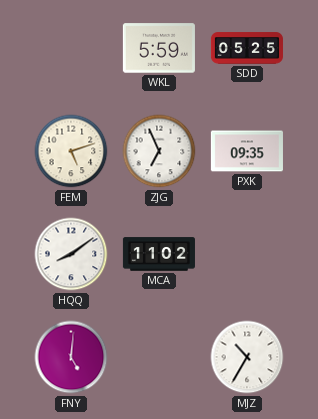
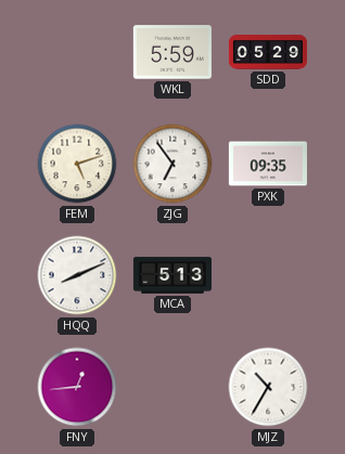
SDD: 05:25 -> 05:29
ZJG: 6:56 -> 6:54
HQQ: 8:09 -> 8:11
MCA: 11:02 -> 5:13
FNY: 5:01 -> 12:44
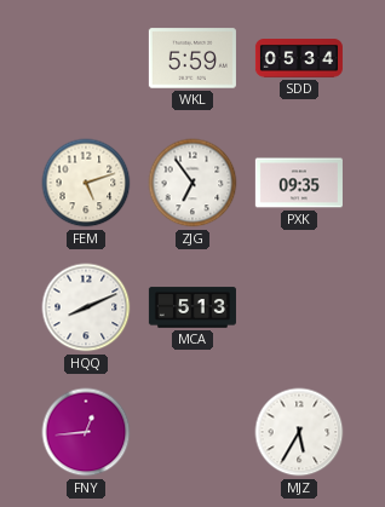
SDD: 05:29 -> 05:34
MJZ: 10:35 -> 5:35
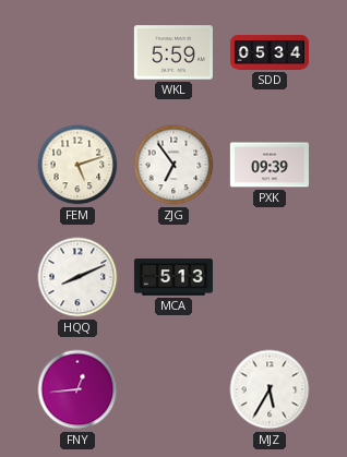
PXK: 09:35 -> 09:39
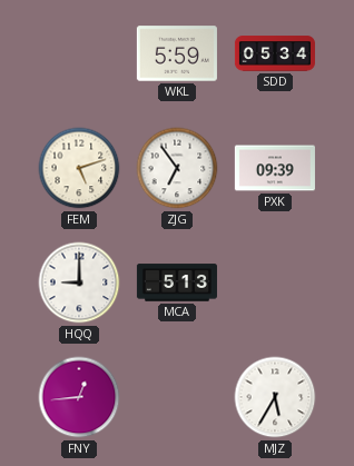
HQQ: 8:11 -> 9:00
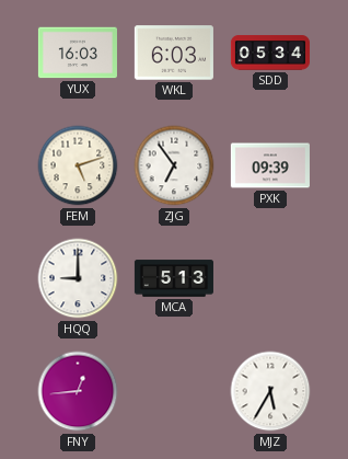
YUX: none -> 16:03
WKL: 5:59 -> 6:03
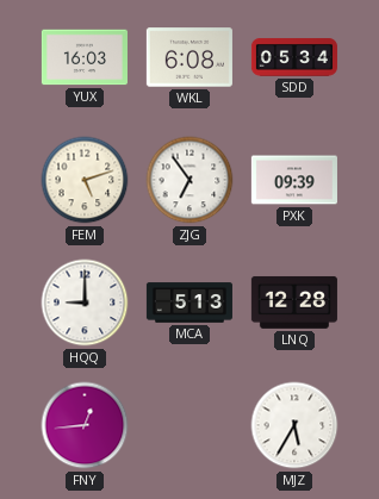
WKL: 6:03 -> 6:08
LNQ: none -> 12:28
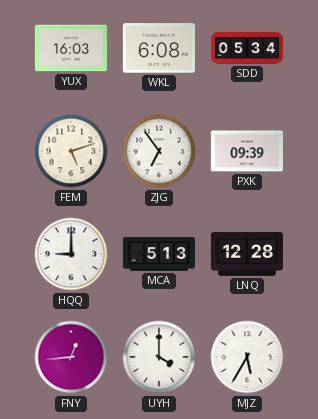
UYH: none -> 4:00
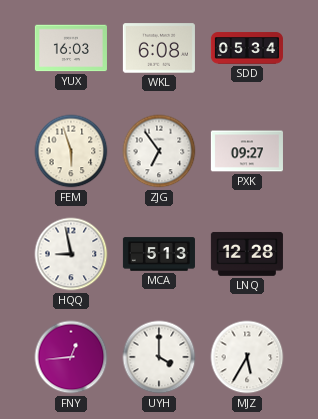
FEM: 5:12 -> 5:57
PXK: 09:39 -> 09:27
HQQ: 9:00 -> 8:58
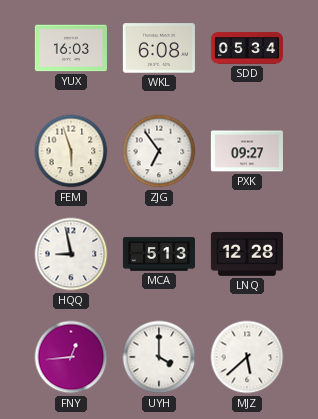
MJZ: 5:35 -> 5:38
